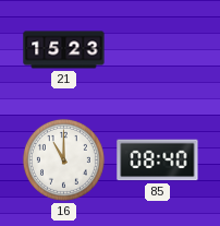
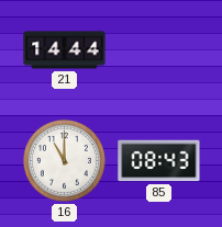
21: 15:23 -> 14:44
85: 08:40 -> 08:43
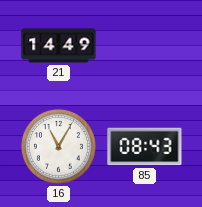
21: 14:44 -> 14:49
16: 11:00 -> 11:05
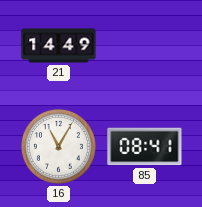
85: 08:43 -> 08:41
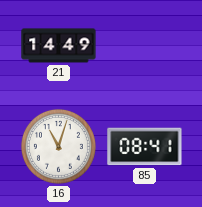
16: 11:05 -> 11:03
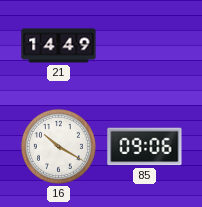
16: 11:03 -> 10:20
85: 08:41 -> 09:06
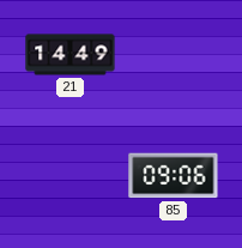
16: 10:20 -> none
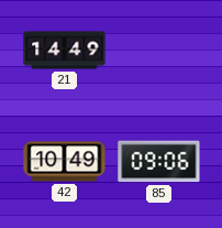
42: none -> 10:49
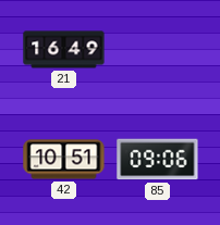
21: 14:49 -> 16:49
42: 10:49 -> 10:51
